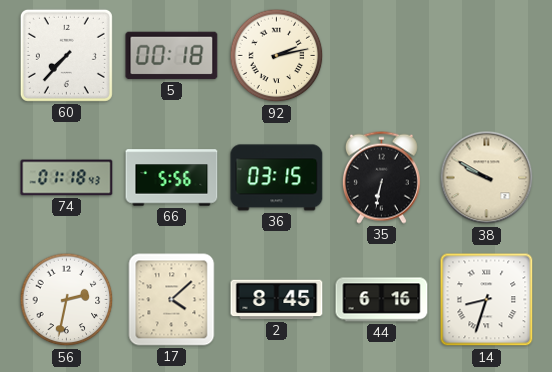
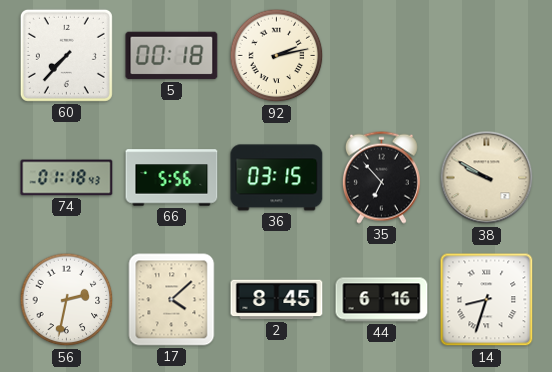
35: 6:32 -> 6:53
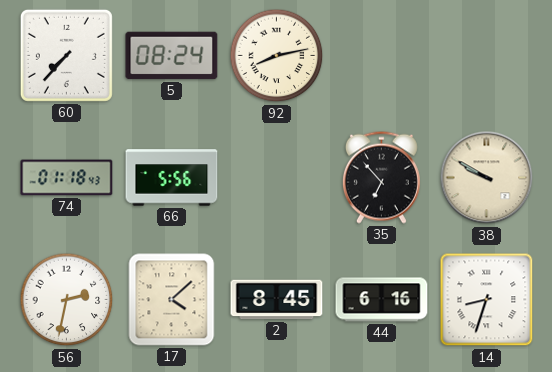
5: 00:18 -> 08:24
92: 2:13 -> 8:13
36: 03:15 -> none
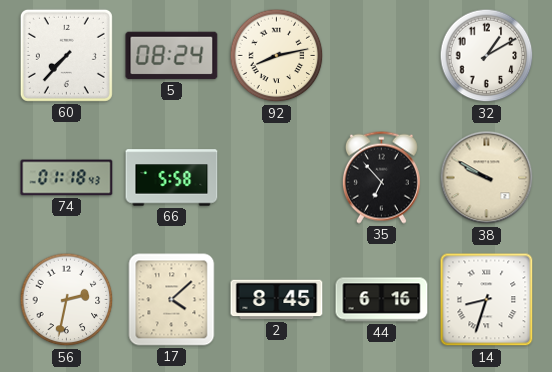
32: none -> 1:10
66: 5:56 -> 5:58
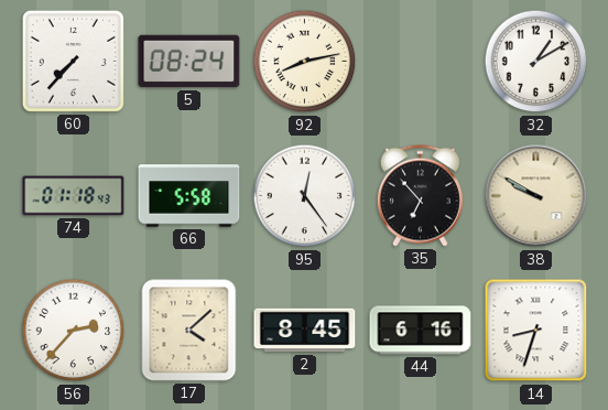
95: none -> 12:24
56: 2:32 -> 2:37
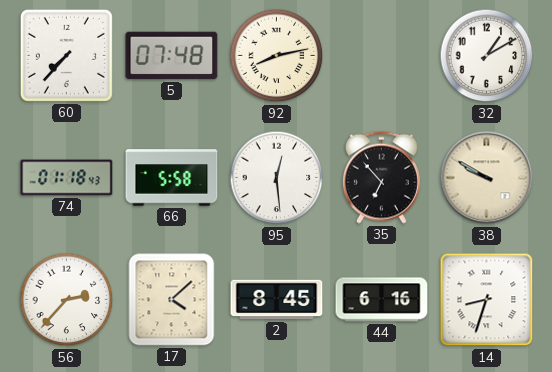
5: 08:24 -> 07:48
95: 12:24 -> 12:29
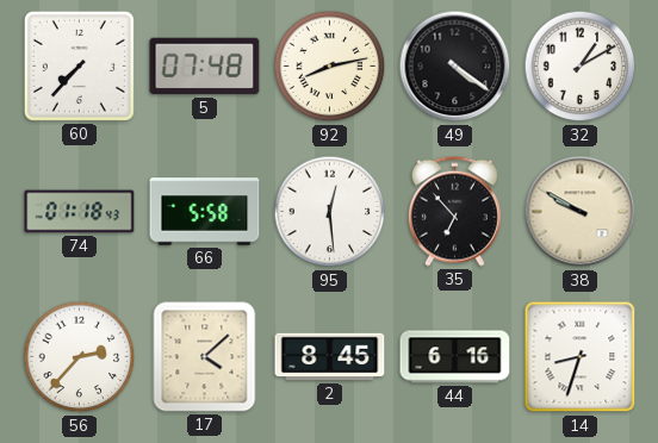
49: none -> 4:21
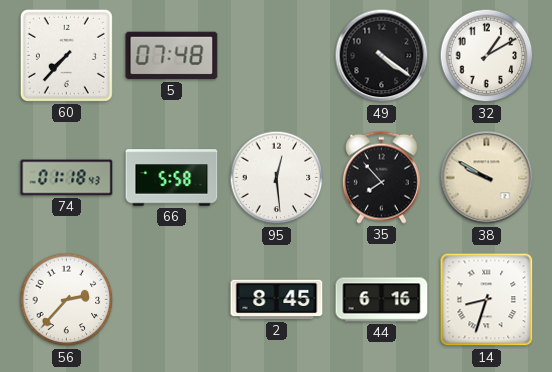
92: 8:13 -> none
35: 6:53 -> 7:53
17: 4:08 -> none
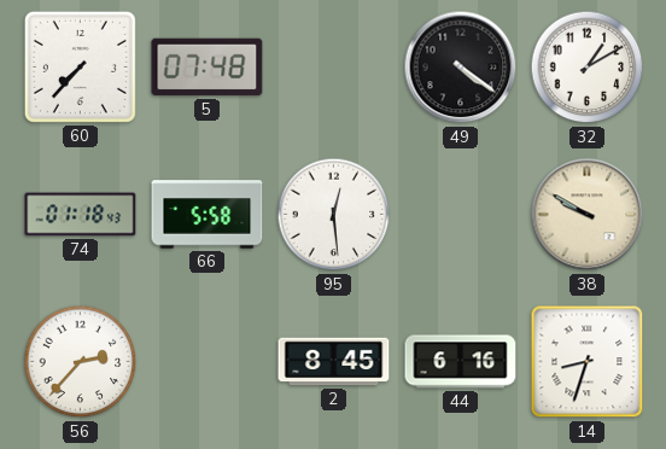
35: 7:53 -> none
